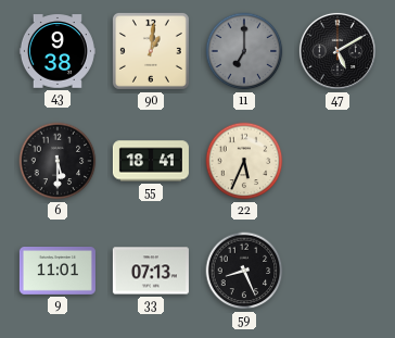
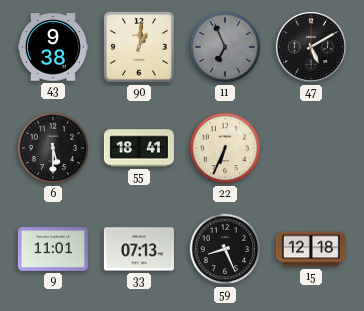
11: 7:00 -> 6:56
22: 5:34 -> 6:34
15: none -> 12:18
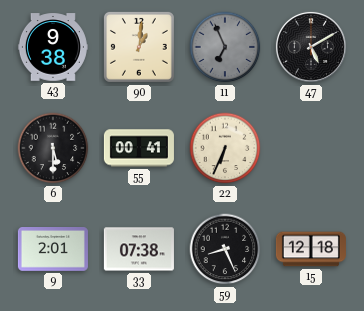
55: 18:41 -> 00:41
9: 11:01 -> 2:01
33: 07:13 -> 07:38
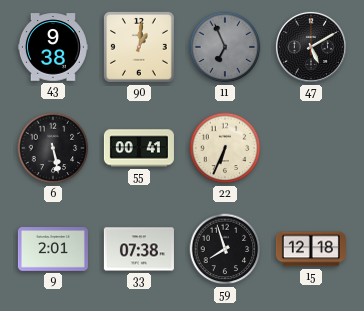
6: 5:30 -> 5:28
59: 8:26 -> 7:57
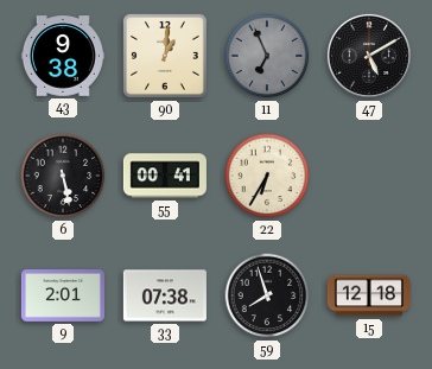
22: 6:34 -> 6:35
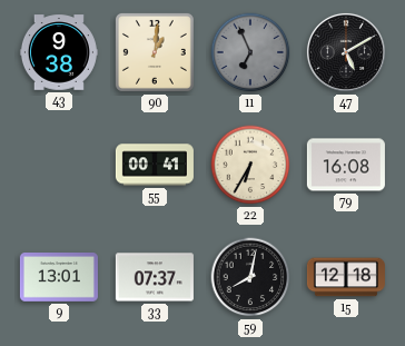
6: 5:28 -> none
79: none -> 16:08
9: 2:01 -> 13:01
33: 07:38 -> 07:37
59: 7:57 -> 8:02
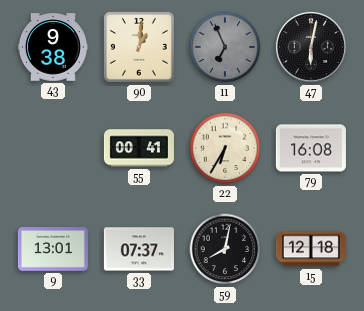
47: 5:10 -> 6:02
